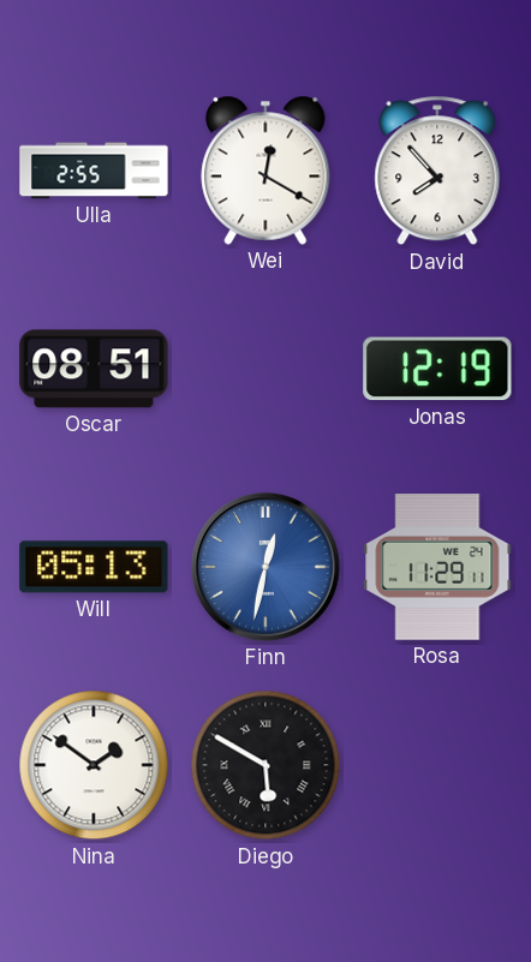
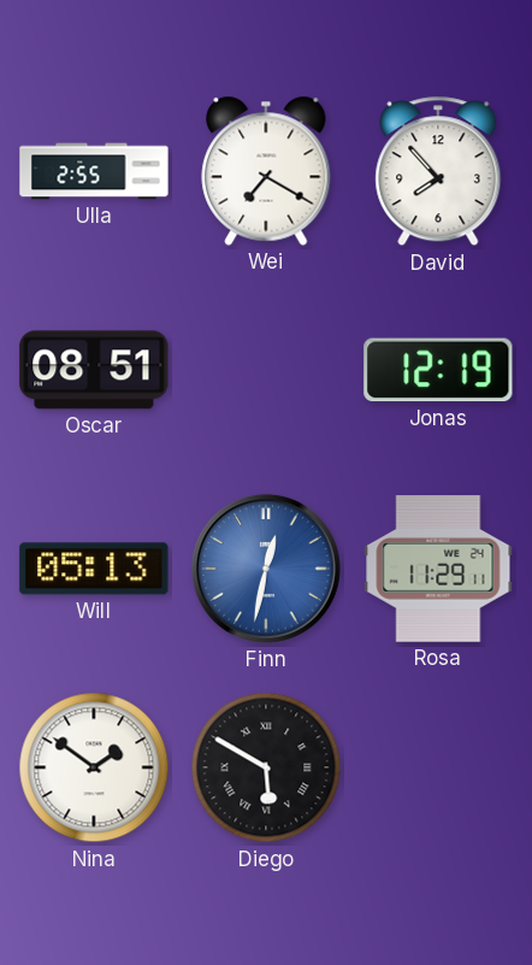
Wei: 12:20 -> 7:20
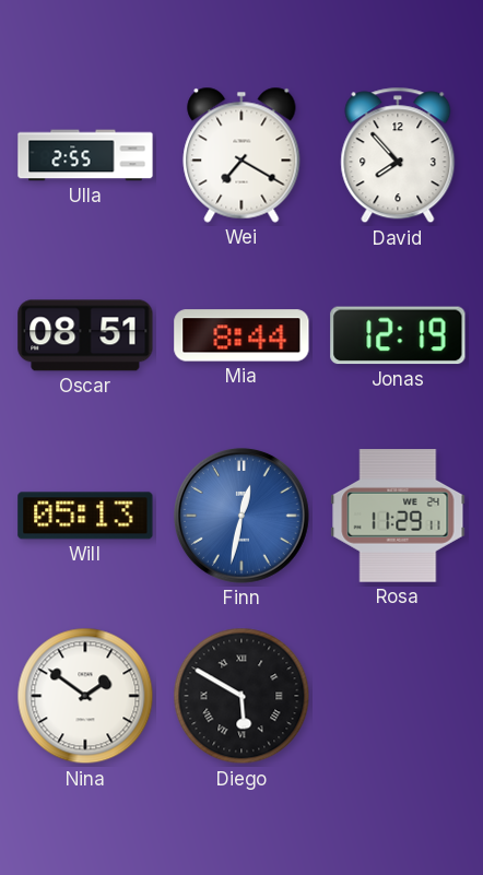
Mia: none -> 8:44
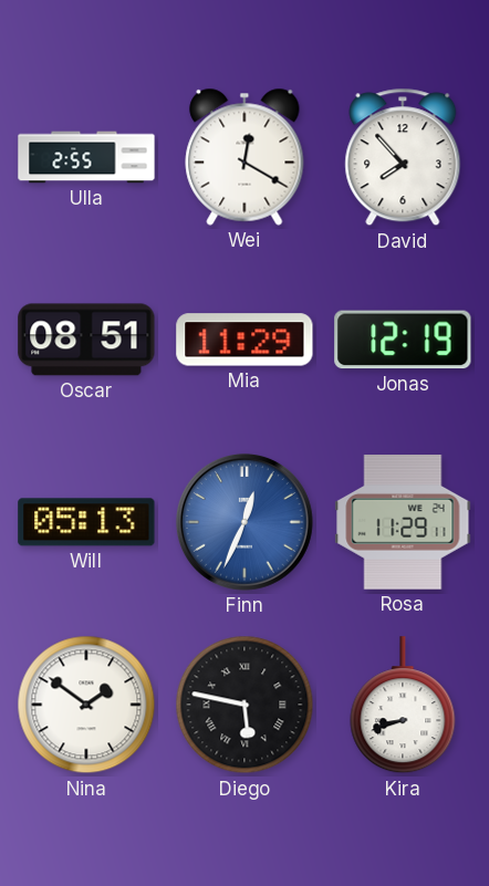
Wei: 7:20 -> 12:20
Mia: 8:44 -> 11:29
Finn: 12:32 -> 12:34
Diego: 5:50 -> 5:47
Kira: none -> 8:42
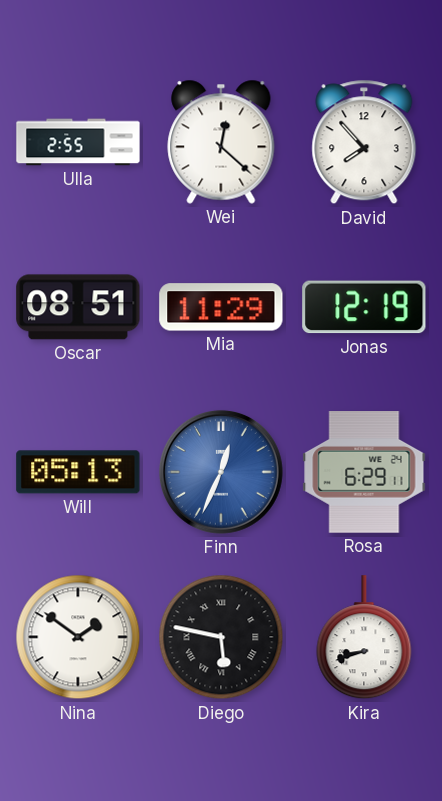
Wei: 12:20 -> 12:22
Rosa: 11:29 -> 6:29
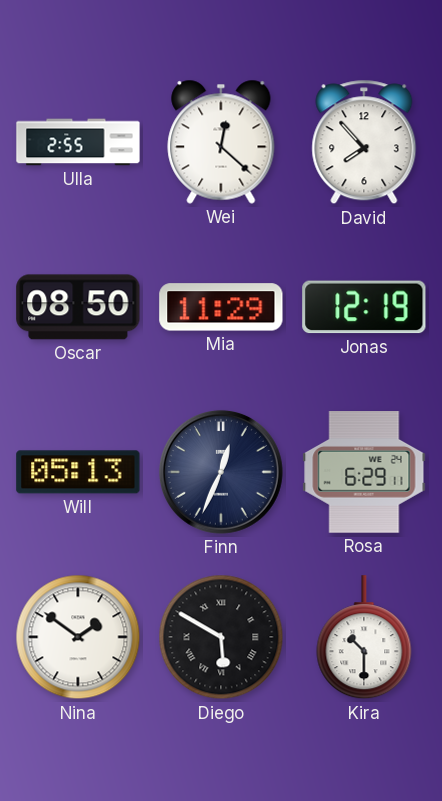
Oscar: 08:51 -> 08:50
Finn dial: blue -> navy
Diego: 5:47 -> 5:50
Kira: 8:42 -> 10:30
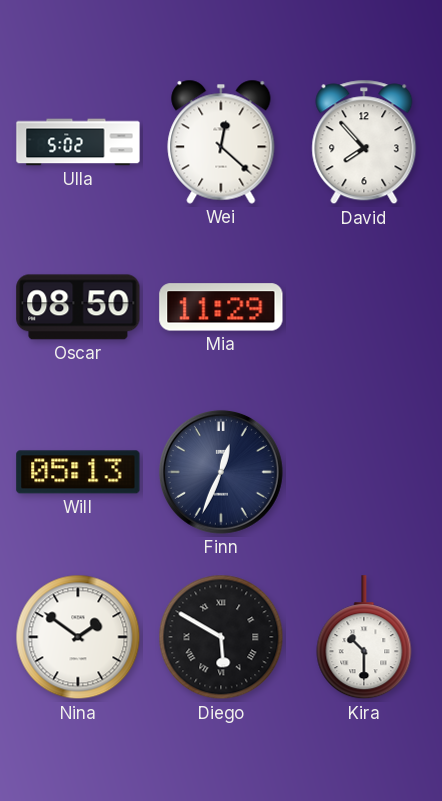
Ulla: 2:55 -> 5:02
Jonas: 12:19 -> none
Rosa: 6:29 -> none
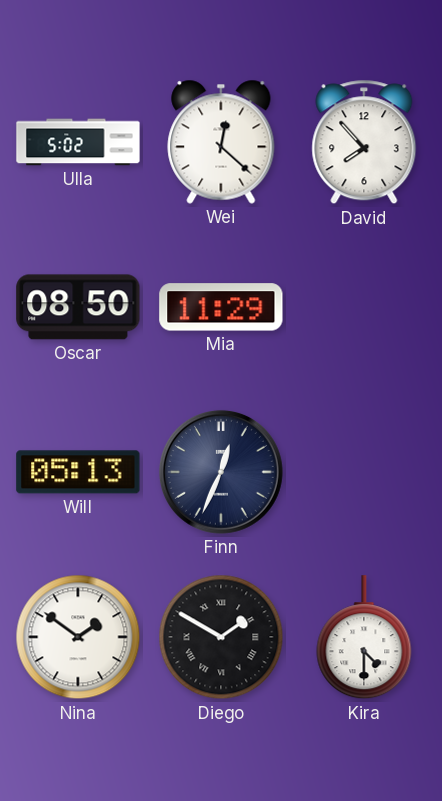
Diego: 5:50 -> 1:50
Kira: 10:30 -> 4:30
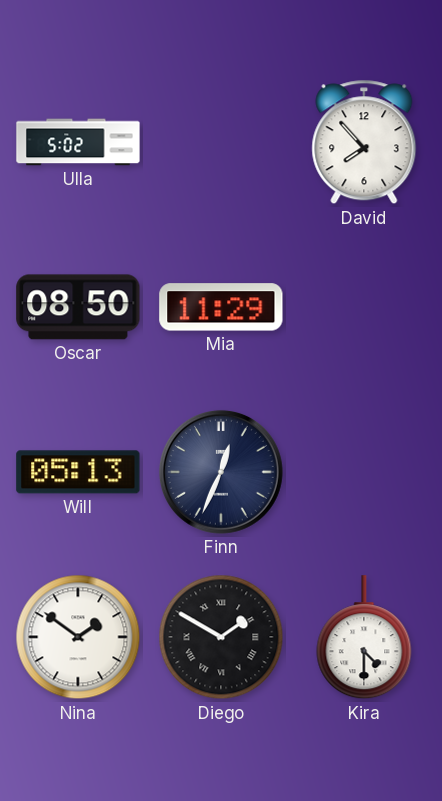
Wei: 12:22 -> none
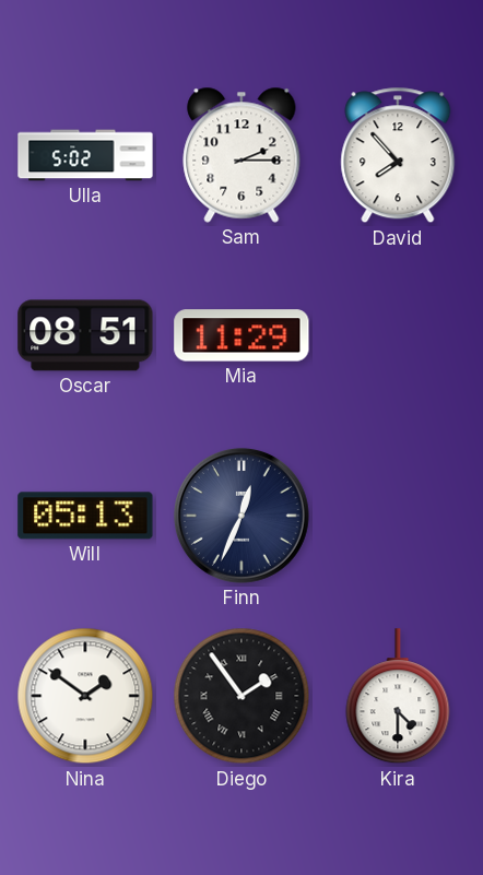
Sam: none -> 2:15
Oscar: 08:50 -> 08:51
Diego: 1:50 -> 1:54
